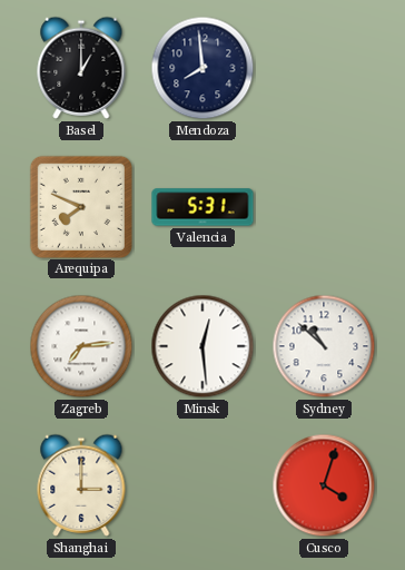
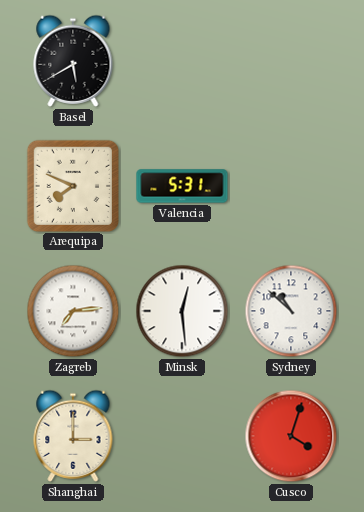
Basel: 1:00 -> 5:40
Mendoza: 7:59 -> none
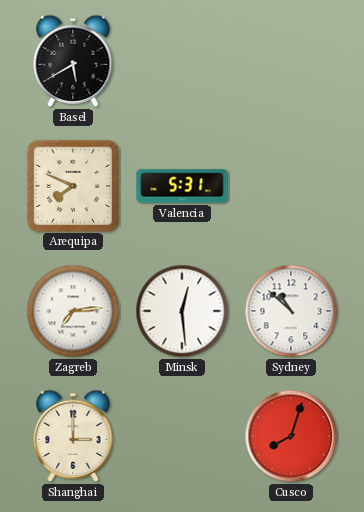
Cusco: 4:03 -> 8:03
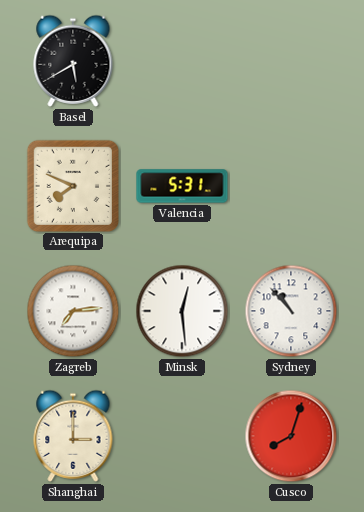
Sydney: 10:52 -> 10:53
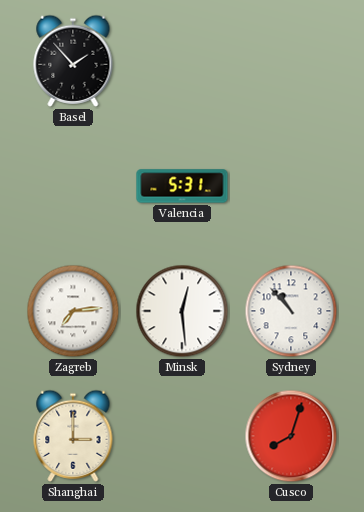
Basel: 5:40 -> 1:53
Arequipa: 7:49 -> none
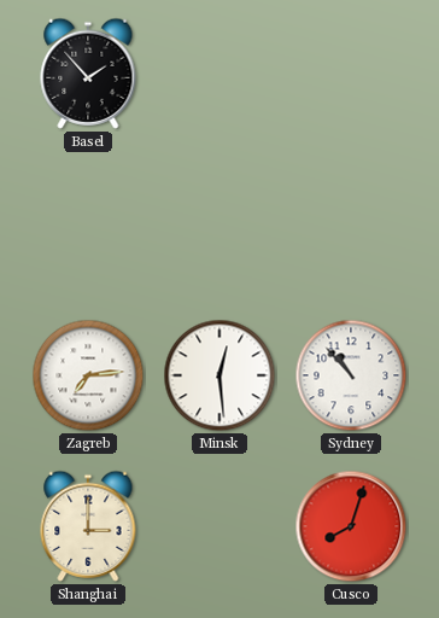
Valencia: 5:31 -> none
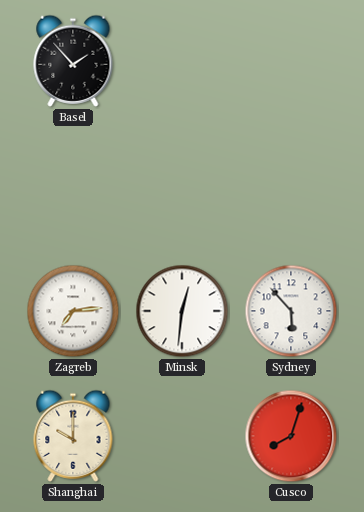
Minsk: 12:29 -> 12:31
Sydney: 10:53 -> 5:53
Shanghai: 3:00 -> 10:00
